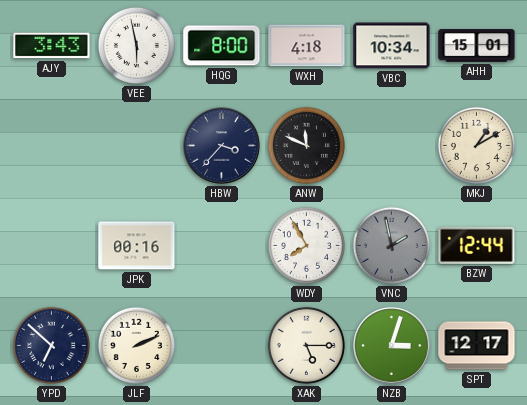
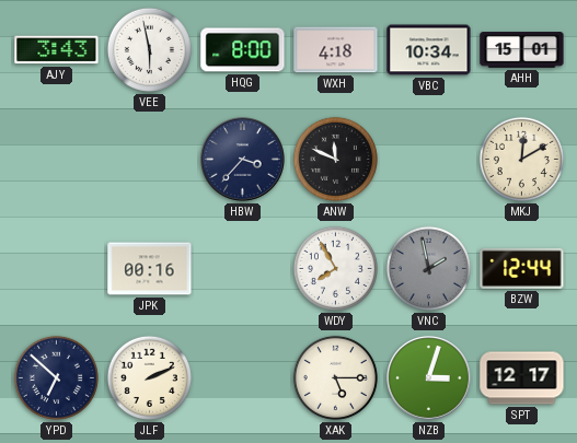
MKJ: 1:10 -> 12:10
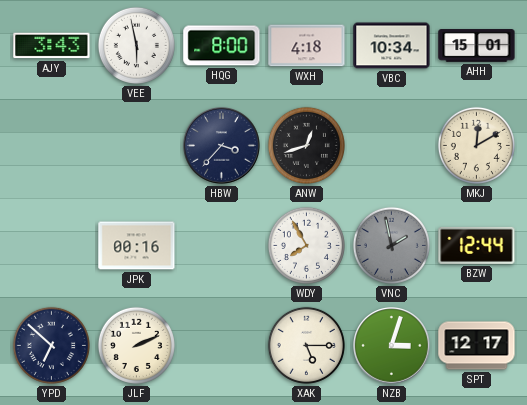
ANW: 11:49 -> 12:42
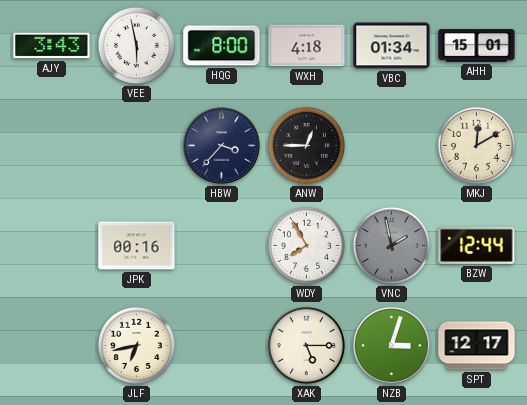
VBC: 10:34 -> 01:34
ANW: 12:42 -> 12:45
YPD: 6:52 -> none
JLF: 2:11 -> 6:43
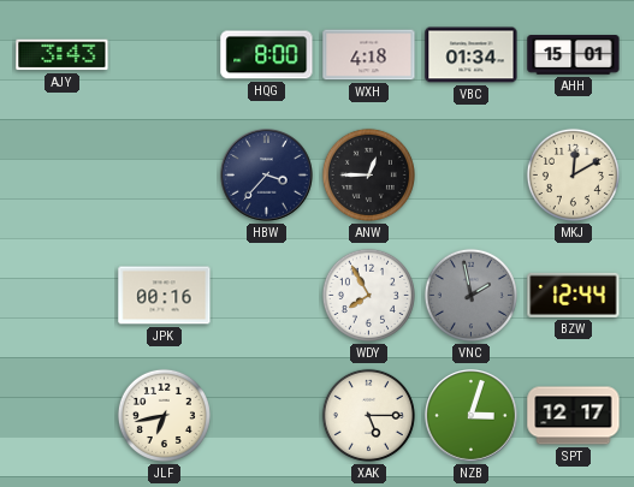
VEE: 5:58 -> none
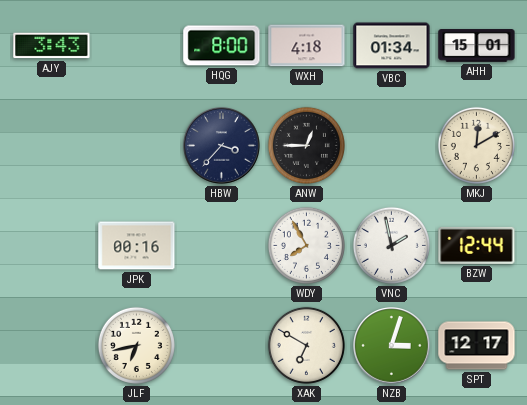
VNC dial: grey -> white
XAK: 5:15 -> 6:50
